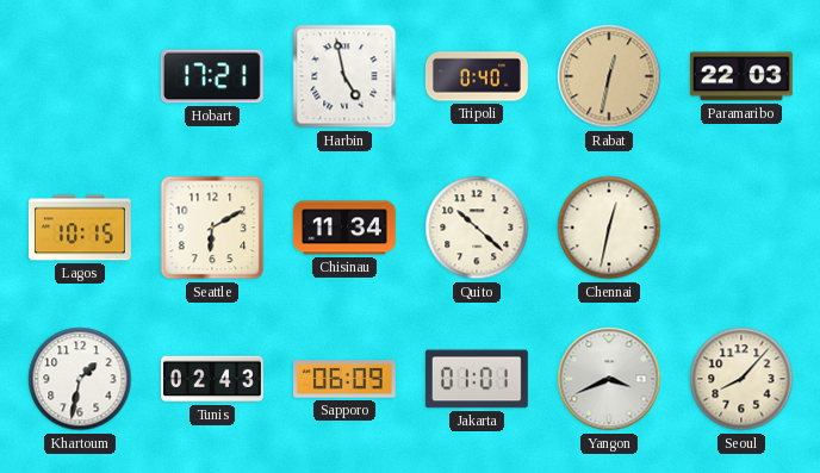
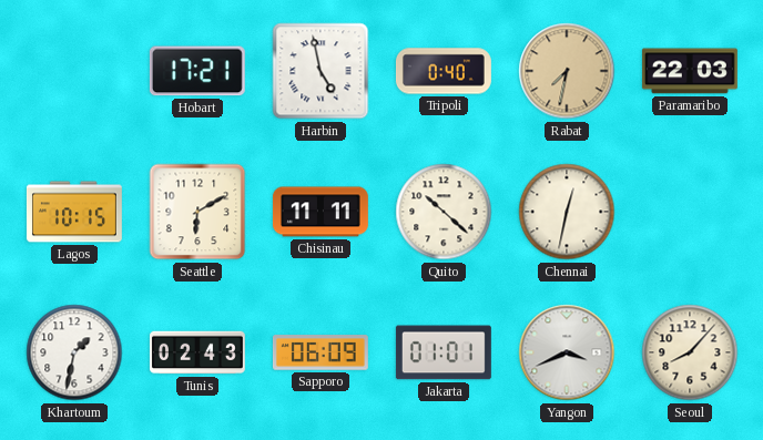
Rabat: 12:32 -> 7:32
Chisinau: 11:34 -> 11:11
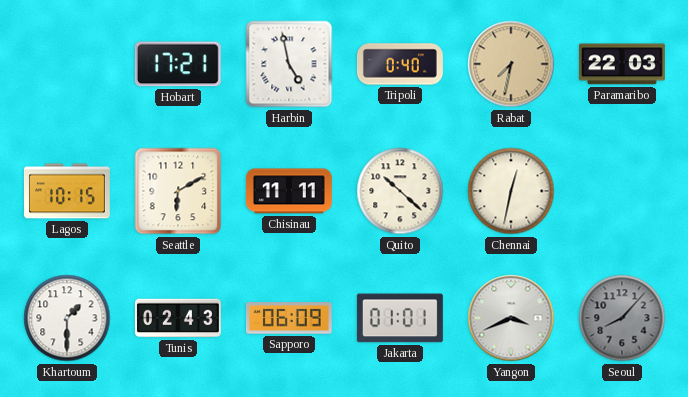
Khartoum: 1:32 -> 1:30
Seoul dial: cream -> grey
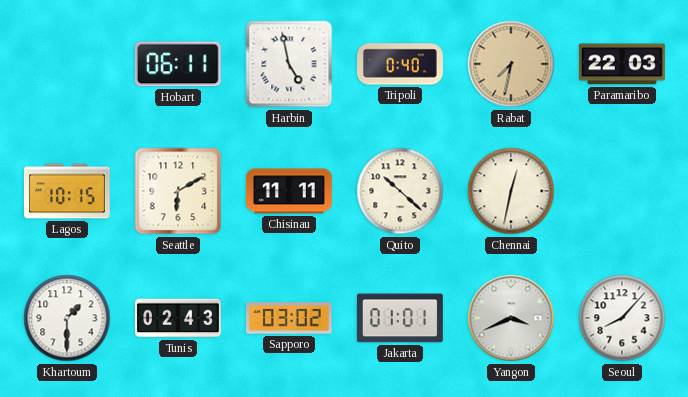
Hobart: 17:21 -> 06:11
Sapporo: 06:09 -> 03:02
Seoul dial: grey -> white
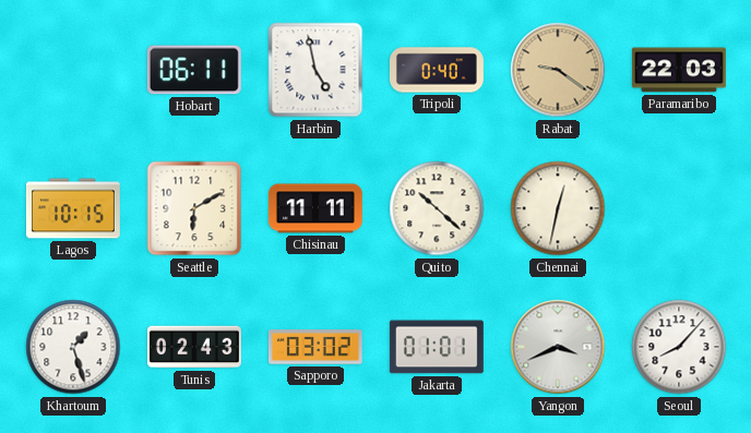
Rabat: 7:32 -> 9:21
Khartoum: 1:30 -> 1:27
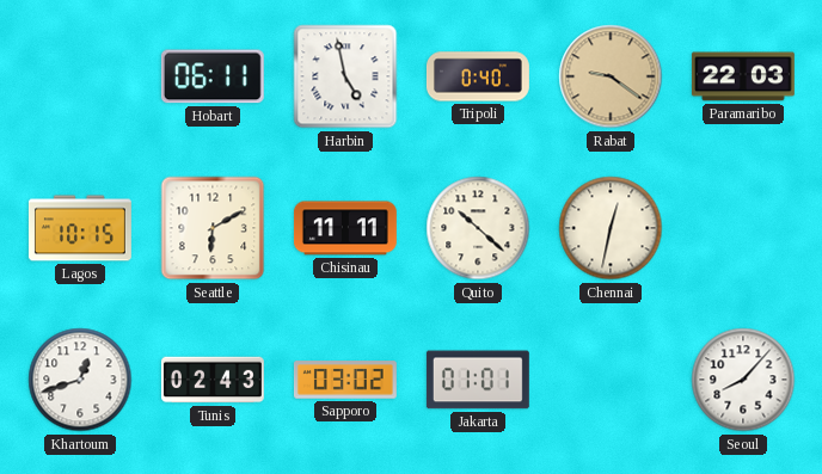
Khartoum: 1:27 -> 12:42
Yangon: 3:41 -> none
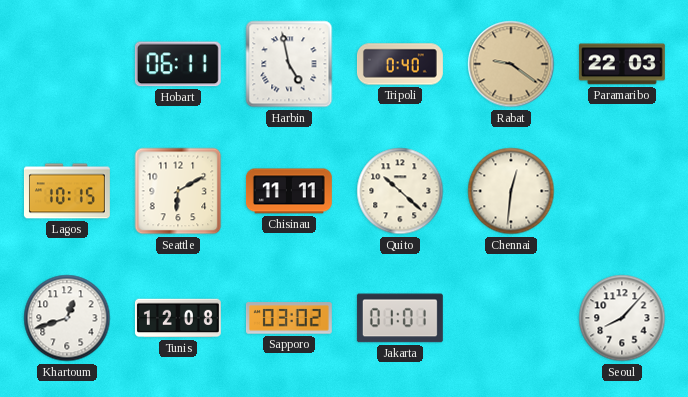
Chennai: 12:32 -> 12:31
Tunis: 02:43 -> 12:08
